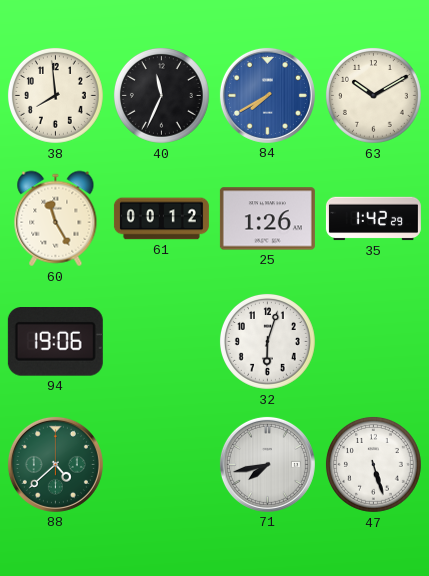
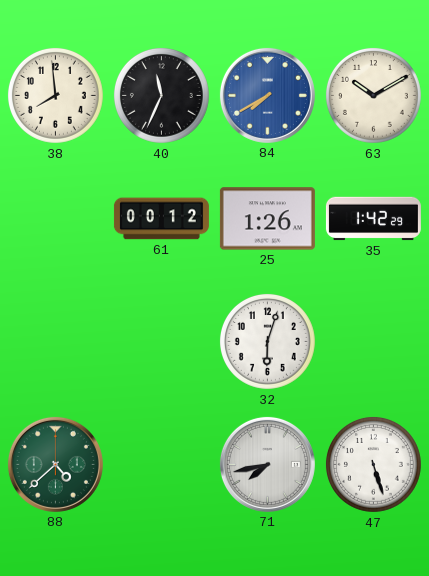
60: 11:25 -> none
94: 19:06 -> none
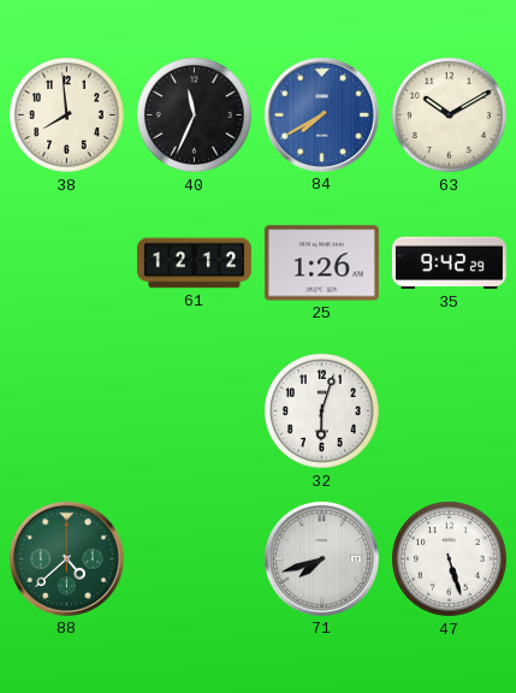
61: 00:12 -> 12:12
35: 1:42 -> 9:42
71: 7:43 -> 7:42
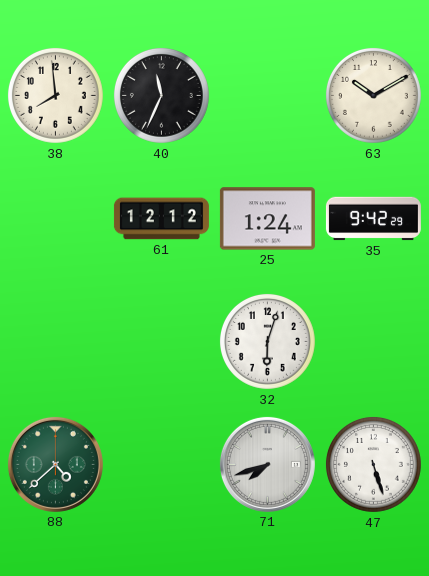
84: 7:40 -> none
25: 1:26 -> 1:24
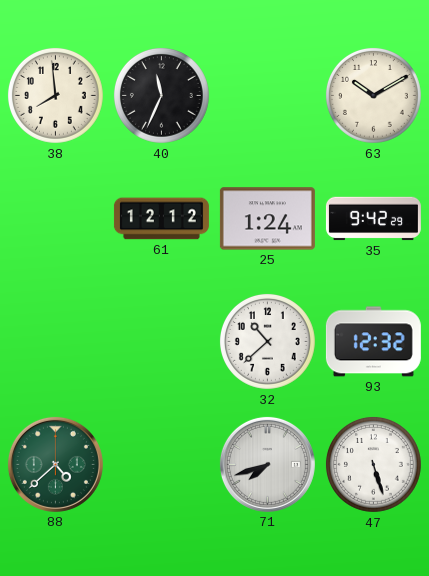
32: 6:03 -> 10:38
93: none -> 12:32
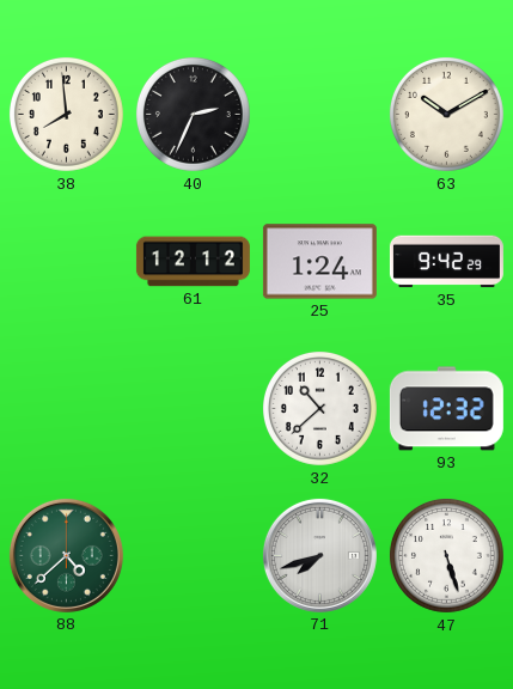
40: 11:34 -> 2:34
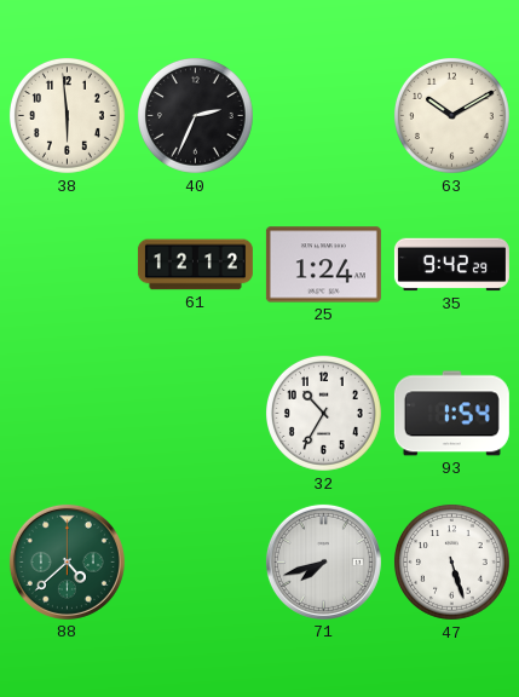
38: 7:59 -> 5:59
32: 10:38 -> 10:35
93: 12:32 -> 1:54
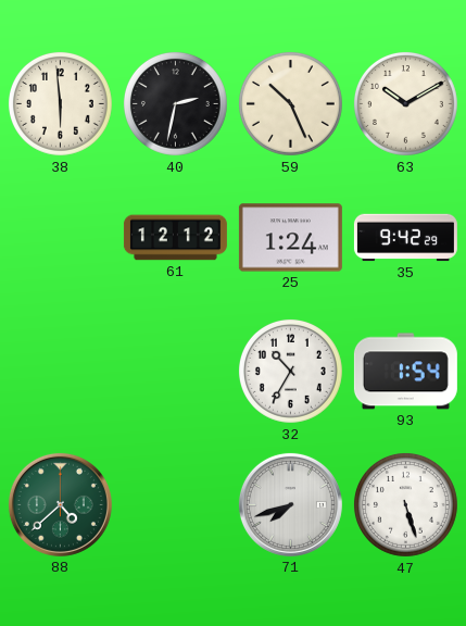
40: 2:34 -> 2:32
59: none -> 10:26
